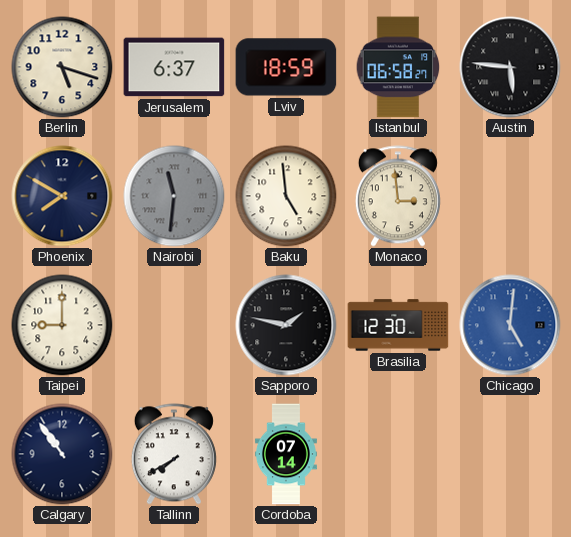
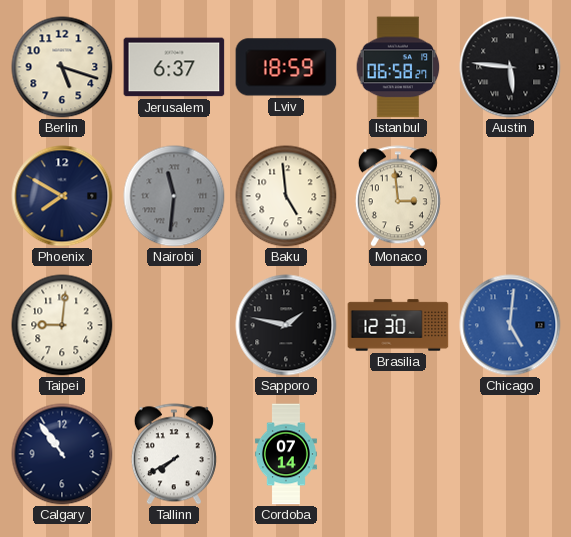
Taipei: 9:00 -> 9:01
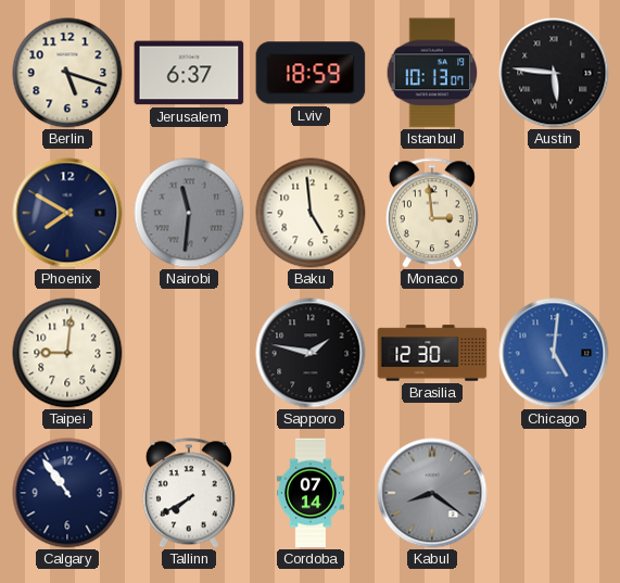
Istanbul: 06:58 -> 10:13
Kabul: none -> 8:21
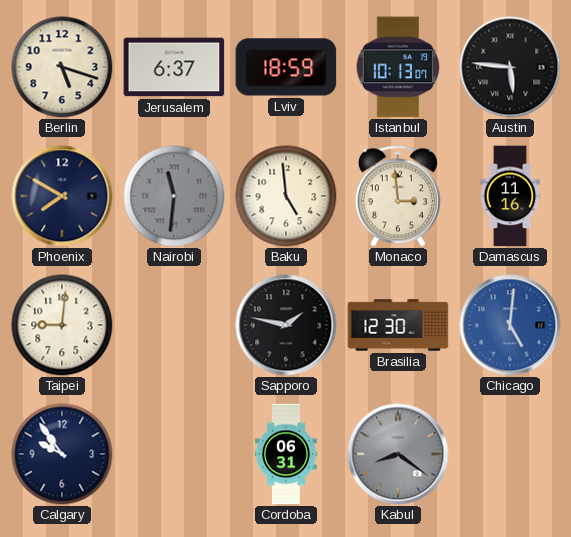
Damascus: none -> 11:16
Calgary: 10:54 -> 9:54
Tallinn: 7:40 -> none
Cordoba: 07:14 -> 06:31
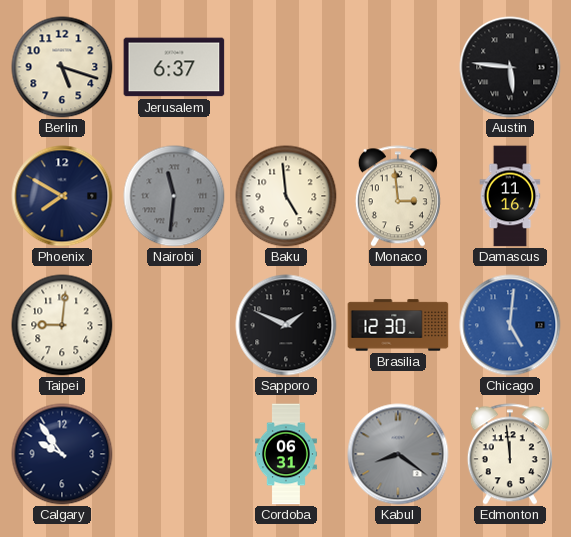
Lviv: 18:59 -> none
Istanbul: 10:13 -> none
Sapporo: 1:47 -> 1:49
Edmonton: none -> 11:59
